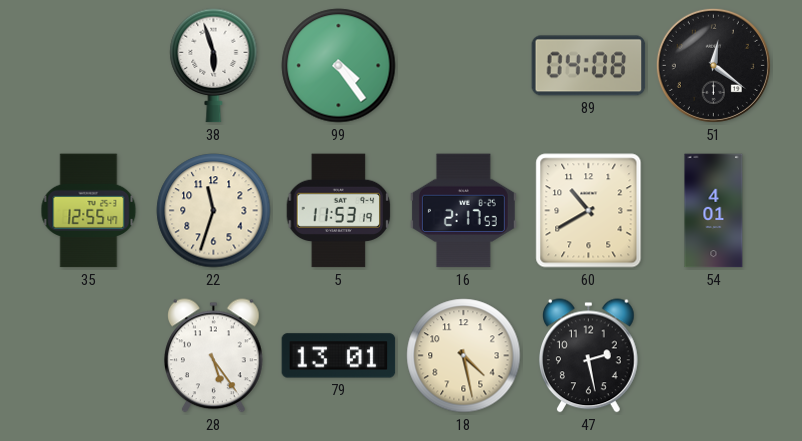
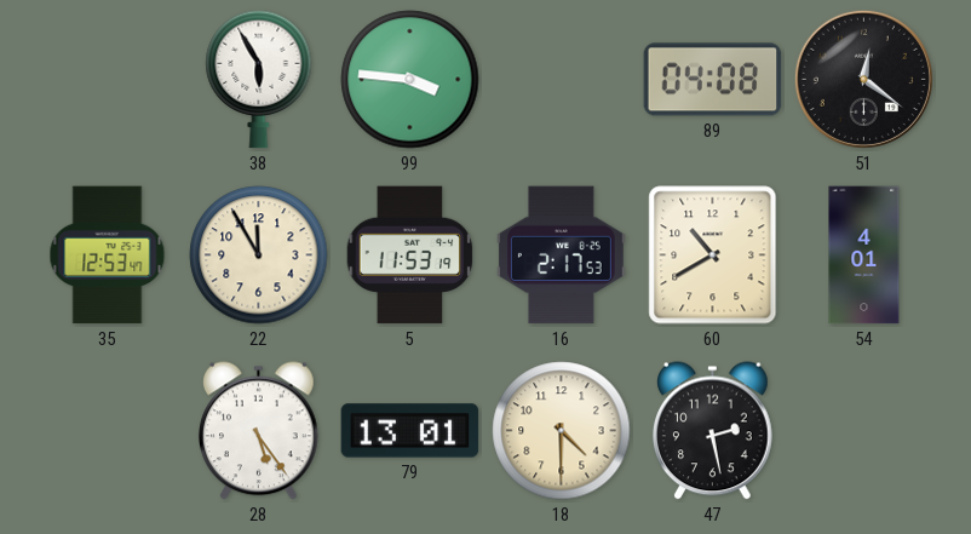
38: 5:57 -> 5:55
99: 4:24 -> 3:46
35: 12:55 -> 12:53
22: 11:33 -> 11:55
18: 4:28 -> 4:30
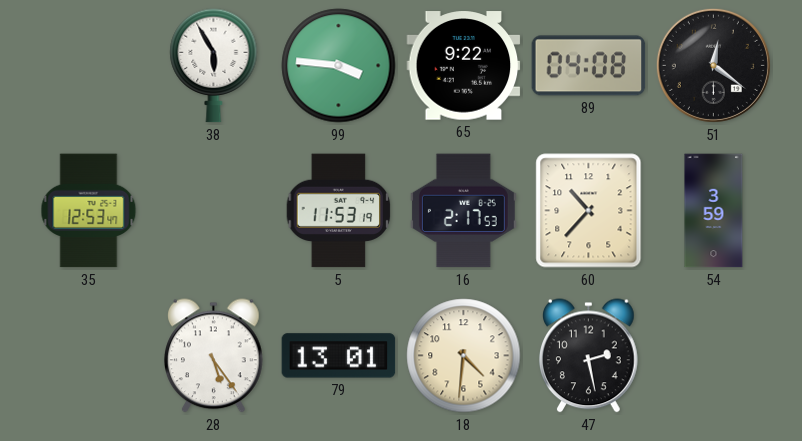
65: none -> 9:22
22: 11:55 -> none
60: 10:40 -> 10:37
54: 4:01 -> 3:59
18: 4:30 -> 4:31
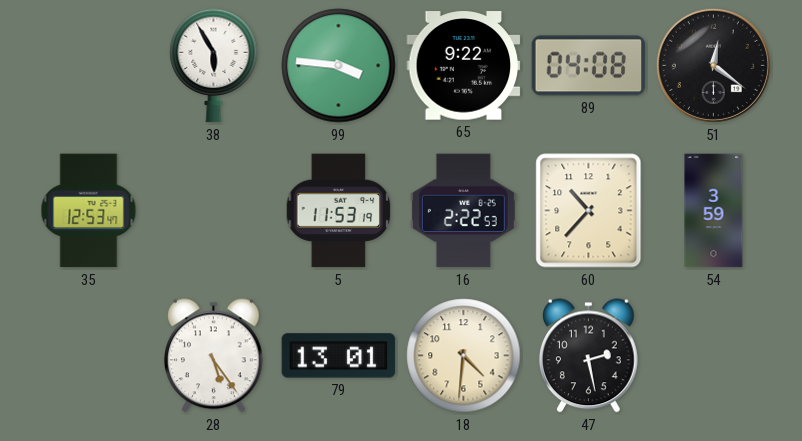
16: 2:17 -> 2:22
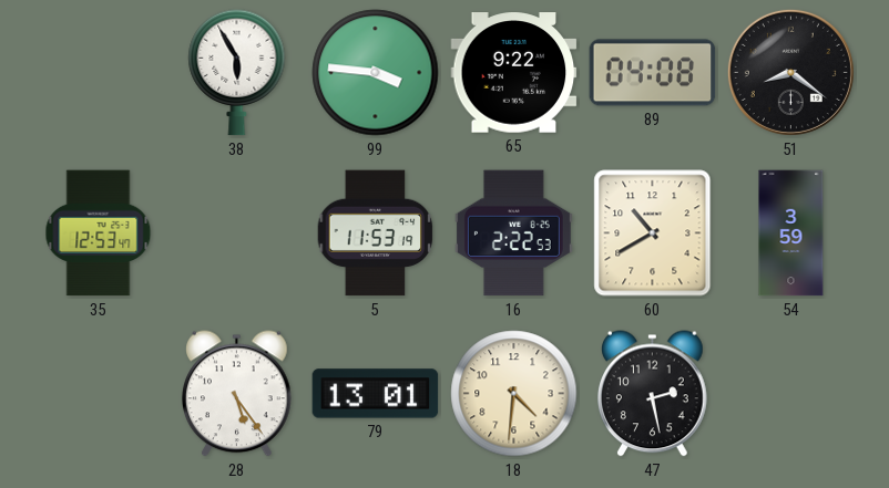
51: 12:21 -> 8:21
60: 10:37 -> 10:40
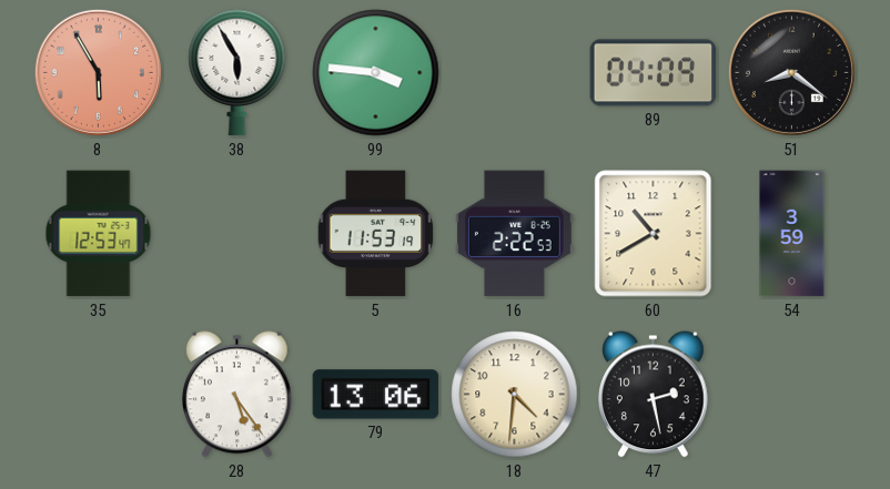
8: none -> 5:55
65: 9:22 -> none
89: 04:08 -> 04:09
79: 13:01 -> 13:06
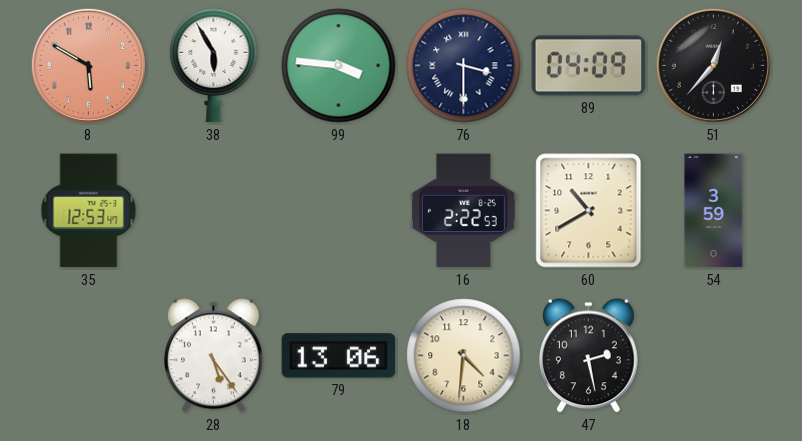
8: 5:55 -> 5:50
76: none -> 3:30
51: 8:21 -> 12:37
5: 11:53 -> none
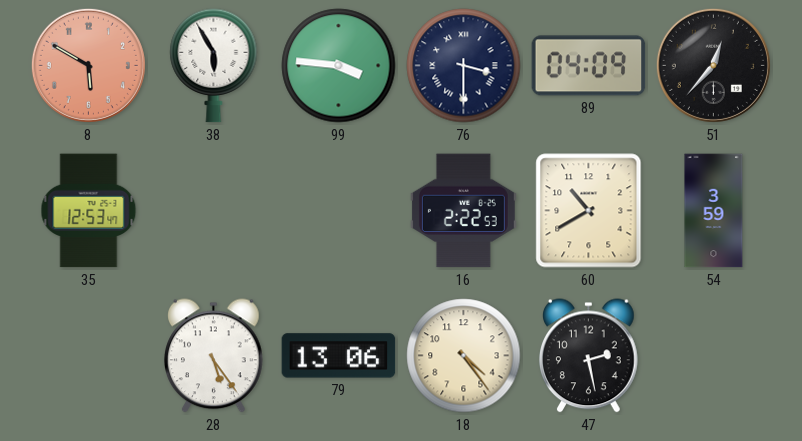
18: 4:31 -> 4:24
